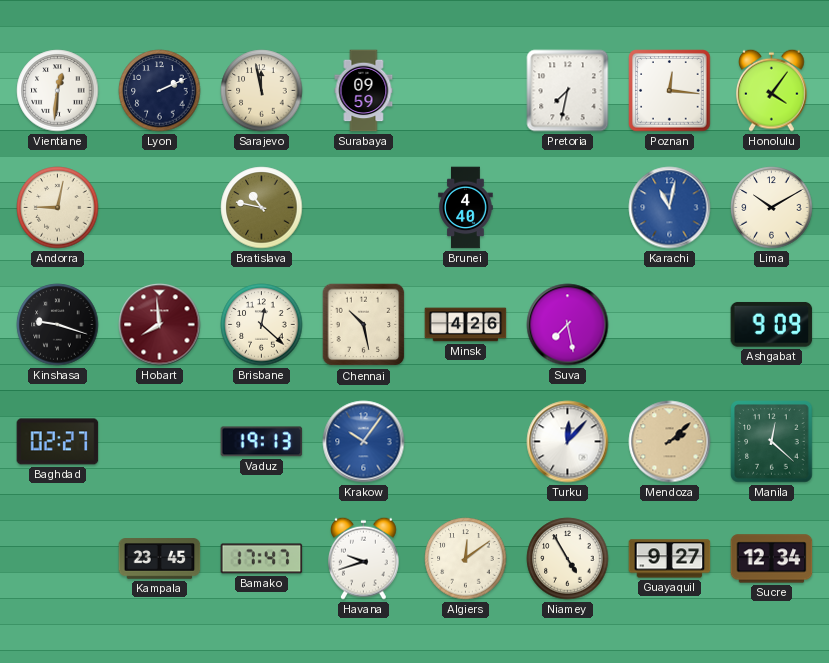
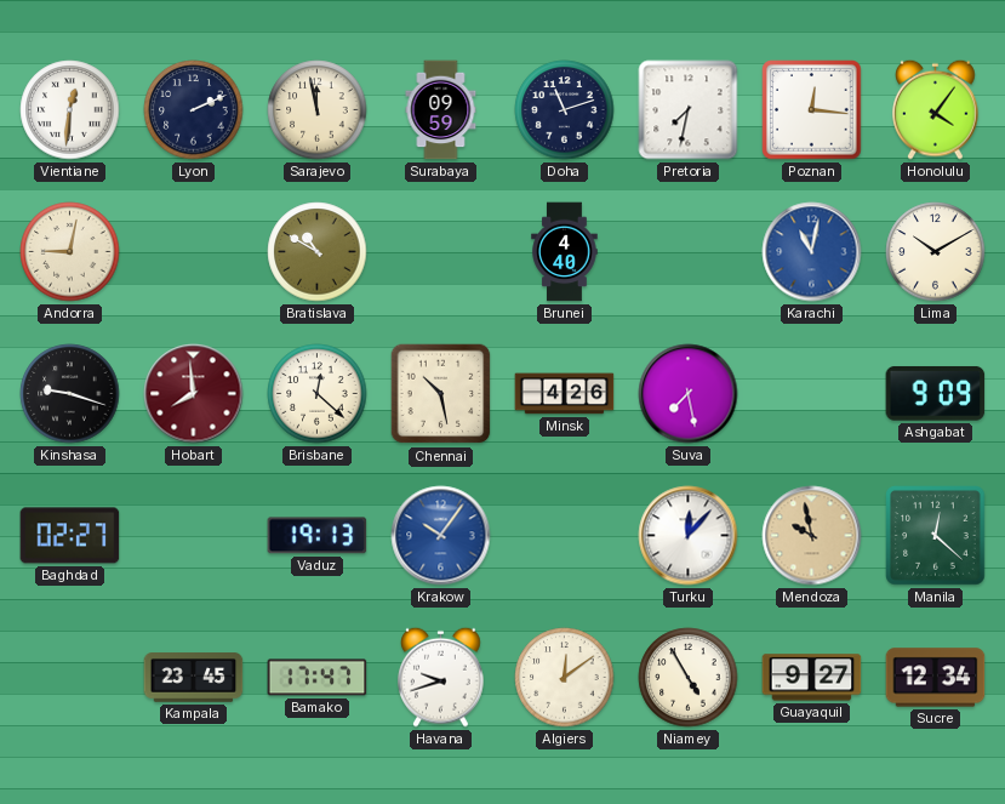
Doha: none -> 11:12
Bratislava: 10:47 -> 10:50
Mendoza: 2:08 -> 9:58
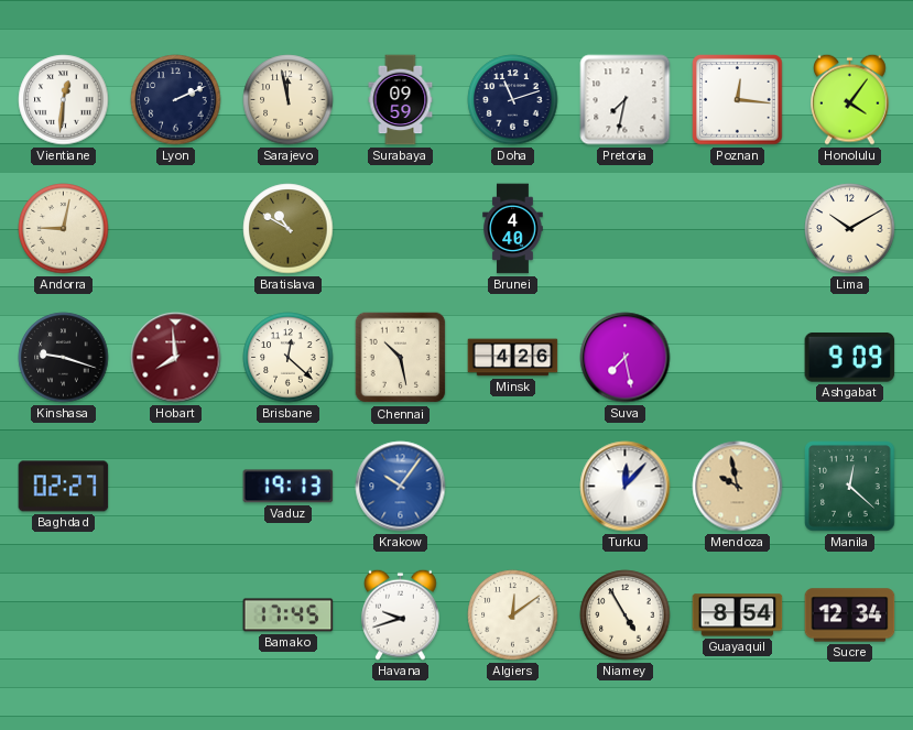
Karachi: 11:02 -> none
Kampala: 23:45 -> none
Bamako: 17:47 -> 17:45
Guayaquil: 9:27 -> 8:54
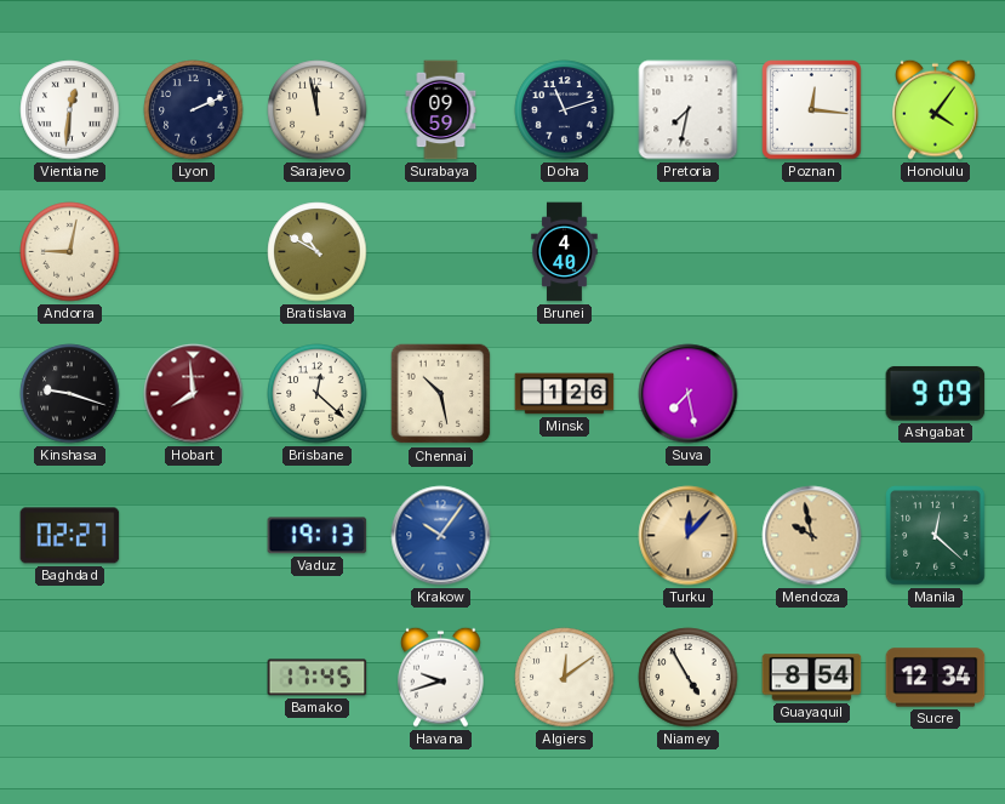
Lima: 10:10 -> none
Minsk: 4:26 -> 1:26
Turku dial: white -> champagne
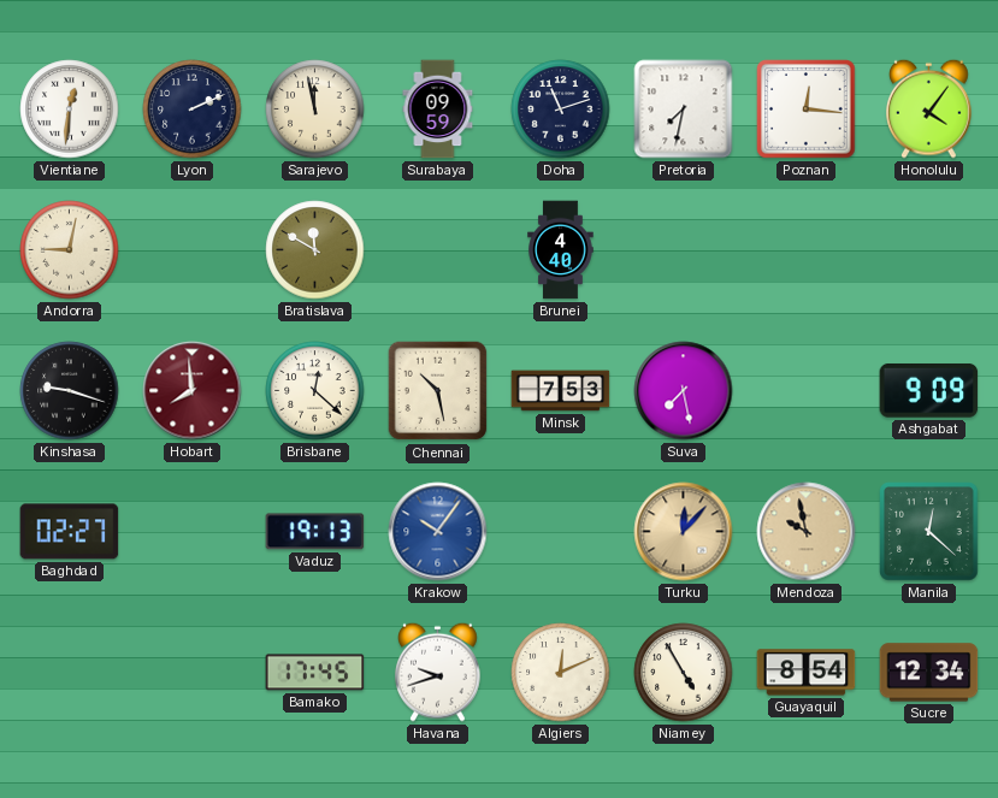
Bratislava: 10:50 -> 11:50
Minsk: 1:26 -> 7:53
Algiers: 12:09 -> 12:11
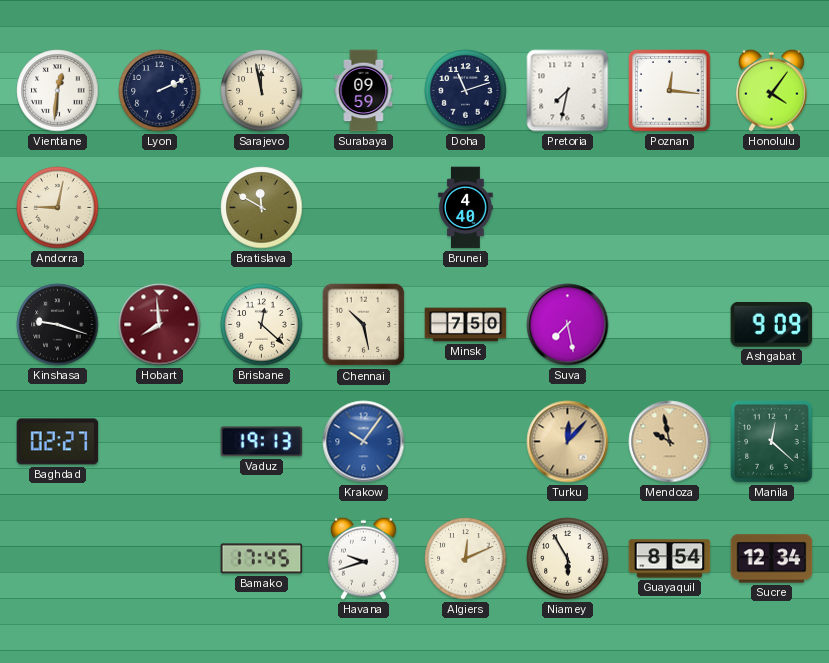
Minsk: 7:53 -> 7:50
Niamey: 4:55 -> 5:55
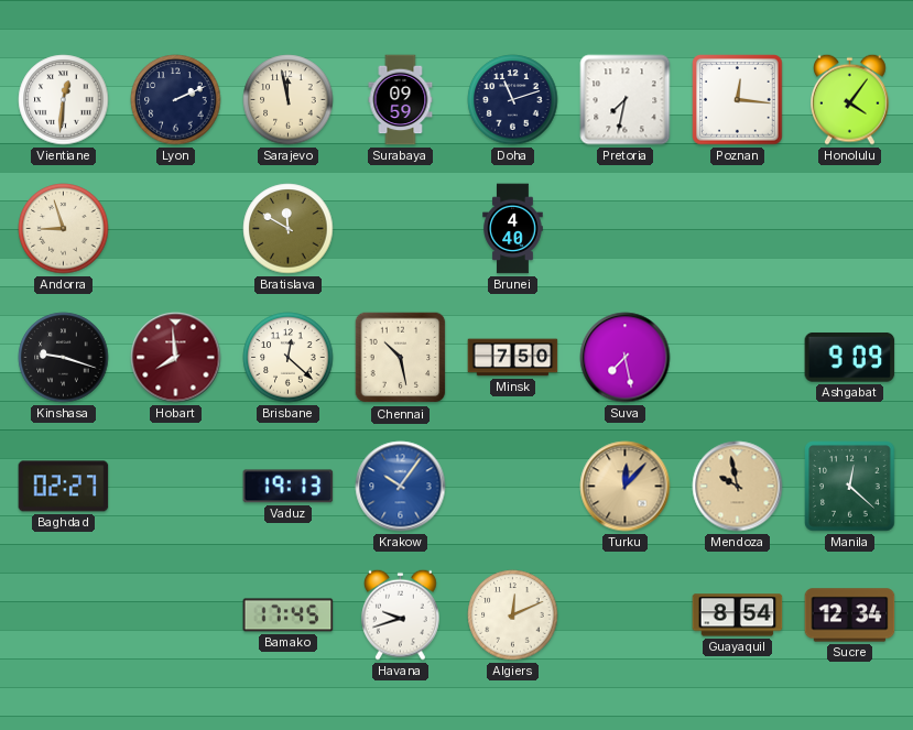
Andorra: 9:02 -> 8:57
Niamey: 5:55 -> none
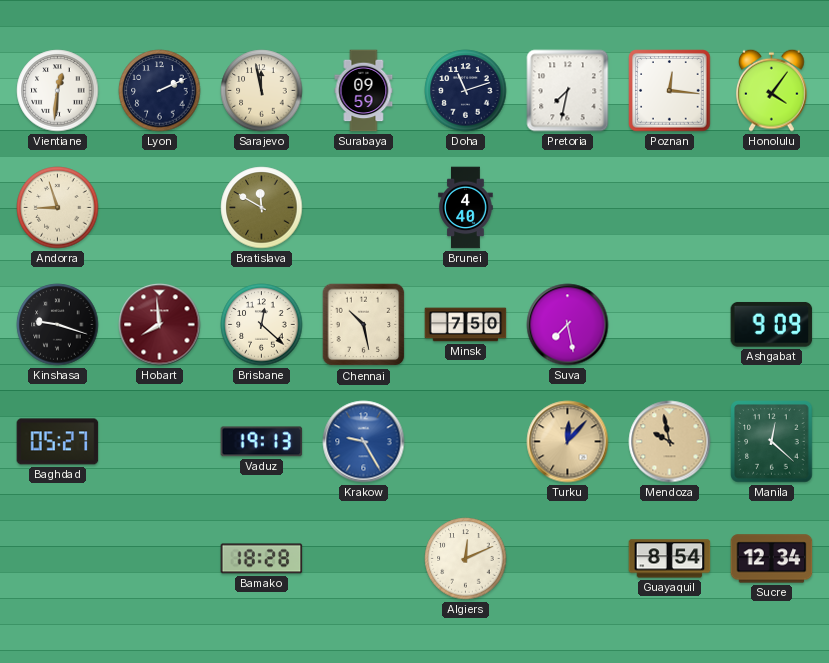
Baghdad: 02:27 -> 05:27
Krakow: 10:06 -> 9:25
Bamako: 17:45 -> 18:28
Havana: 9:42 -> none
